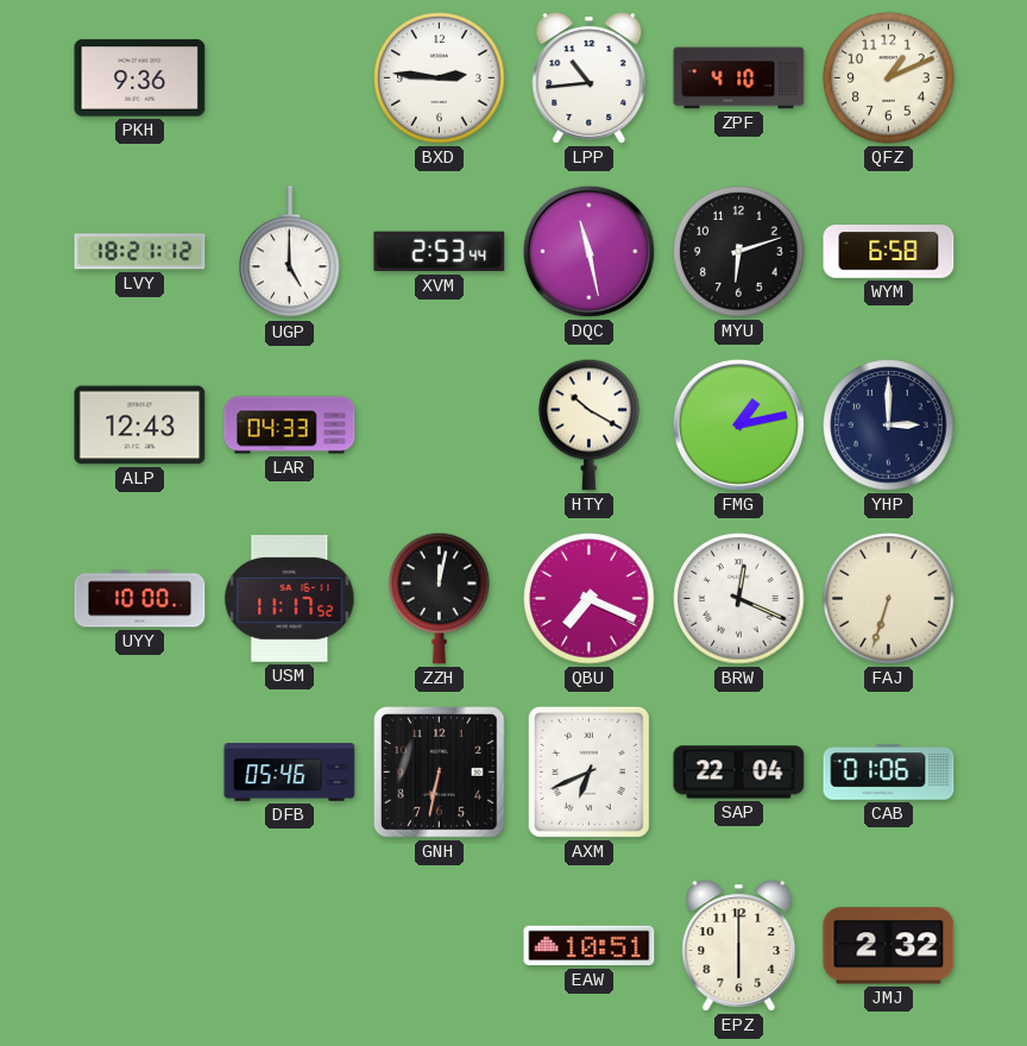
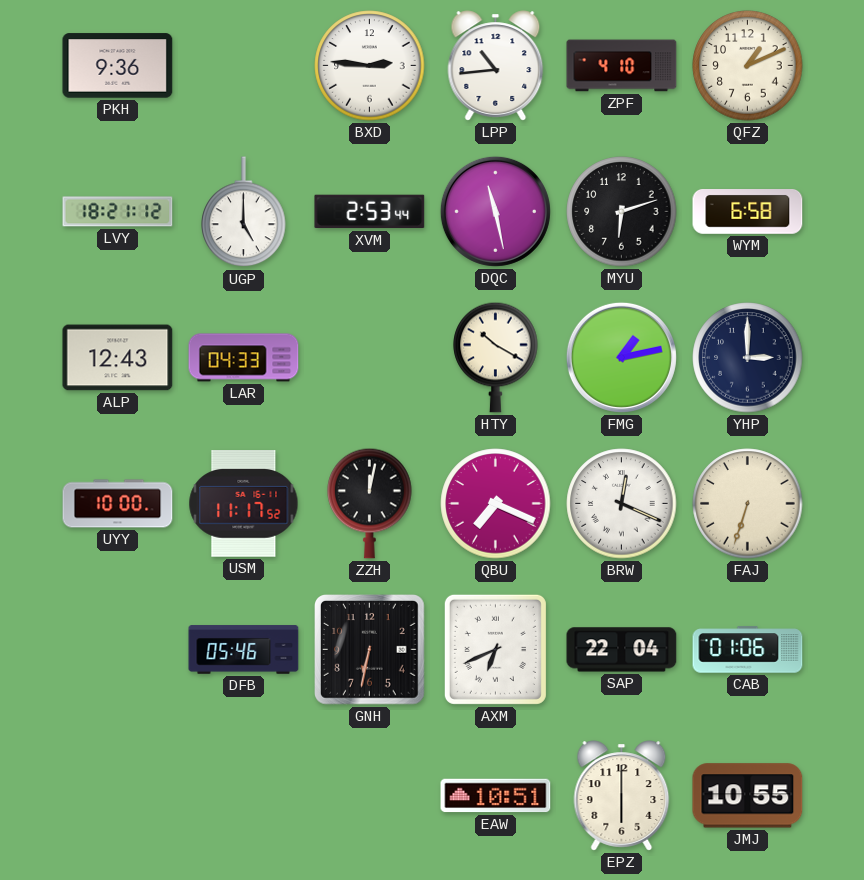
JMJ: 2:32 -> 10:55
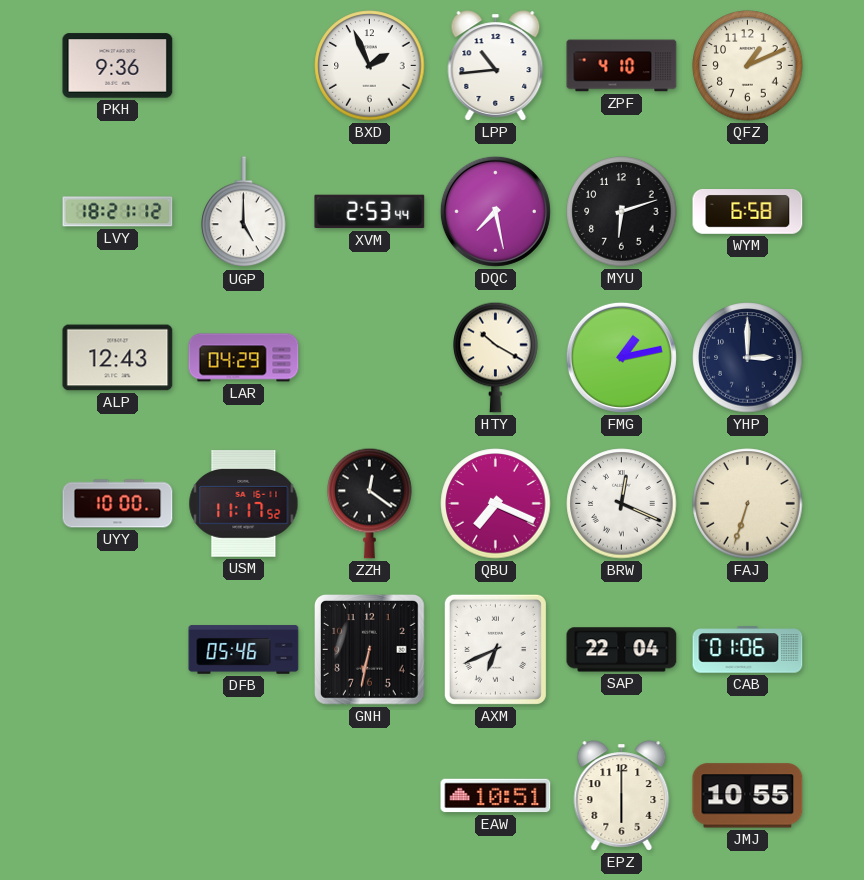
BXD: 2:46 -> 1:56
DQC: 11:28 -> 7:28
LAR: 04:33 -> 04:29
ZZH: 12:02 -> 12:21
